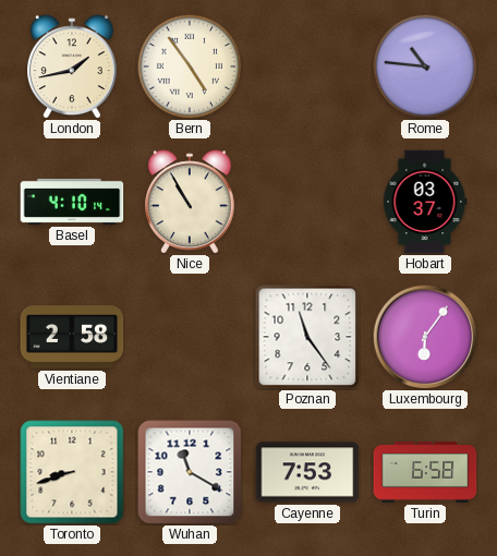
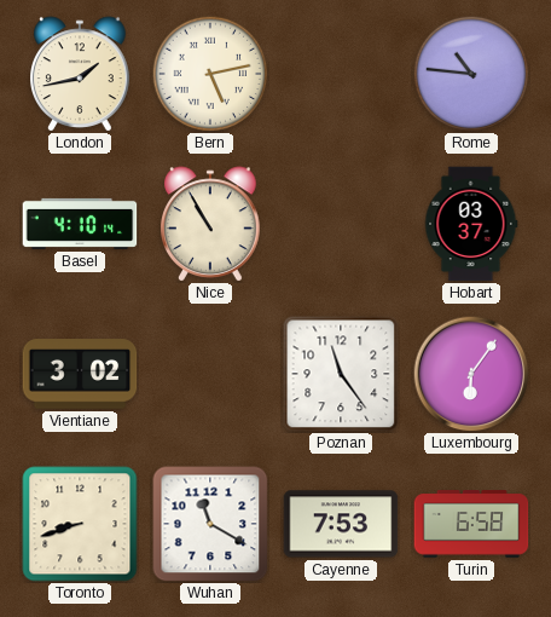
Bern: 4:54 -> 5:13
Vientiane: 2:58 -> 3:02
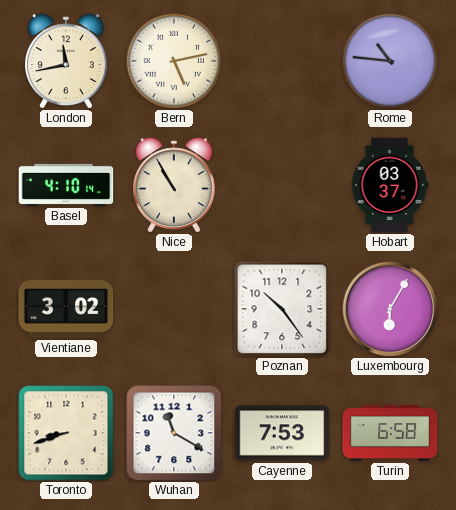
London: 1:43 -> 11:43
Poznan: 11:24 -> 10:24
Luxembourg: 6:06 -> 6:05
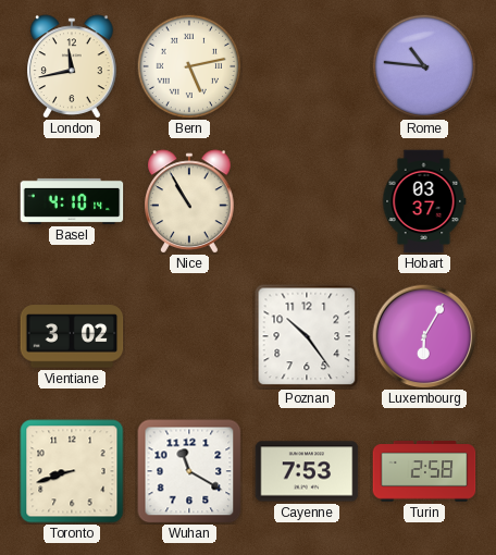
Turin: 6:58 -> 2:58
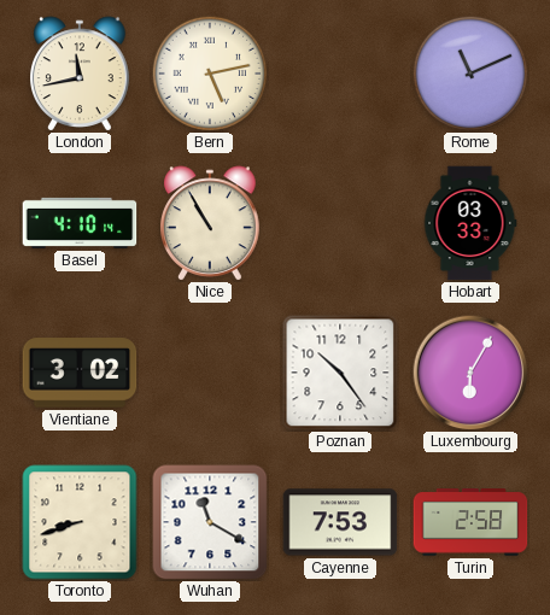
Rome: 10:46 -> 11:11
Hobart: 03:37 -> 03:33
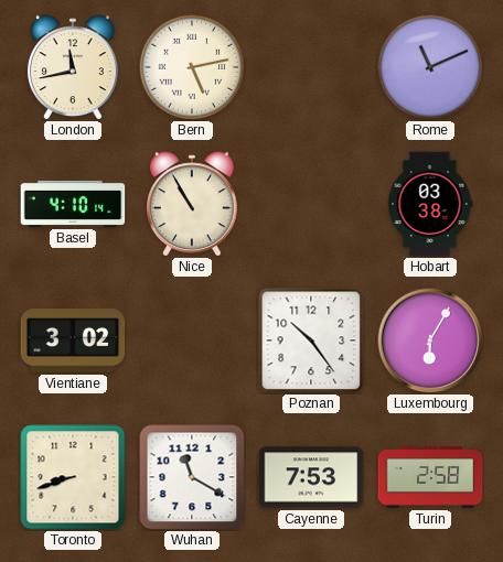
Hobart: 03:33 -> 03:38
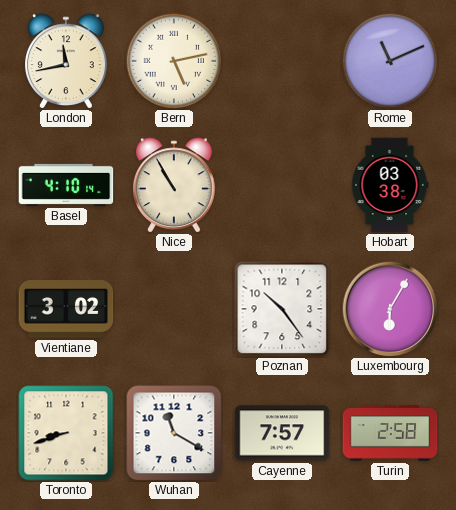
Cayenne: 7:53 -> 7:57
